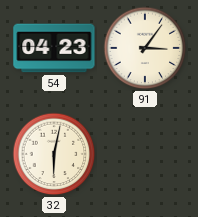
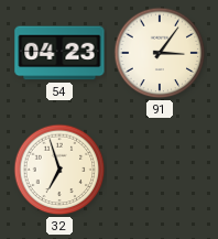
32: 6:02 -> 6:57
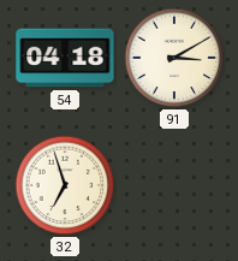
54: 04:23 -> 04:18
91: 3:06 -> 3:10
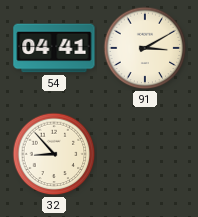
54: 04:18 -> 04:41
32: 6:57 -> 8:53
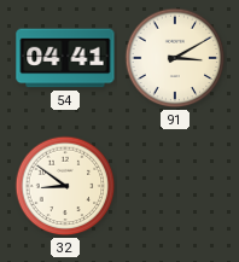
32: 8:53 -> 8:51
